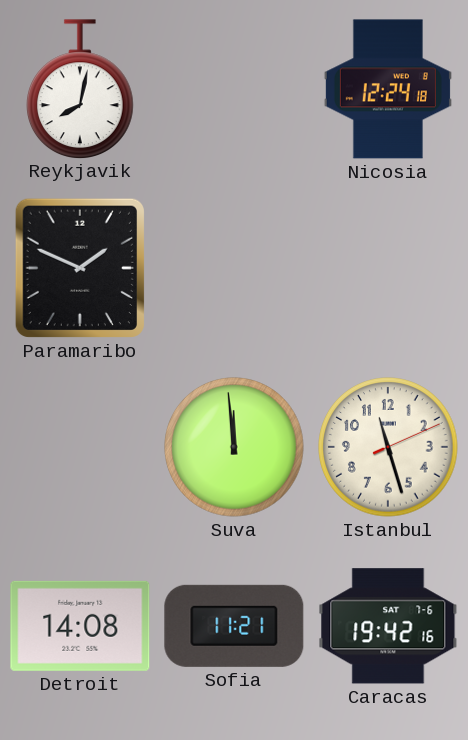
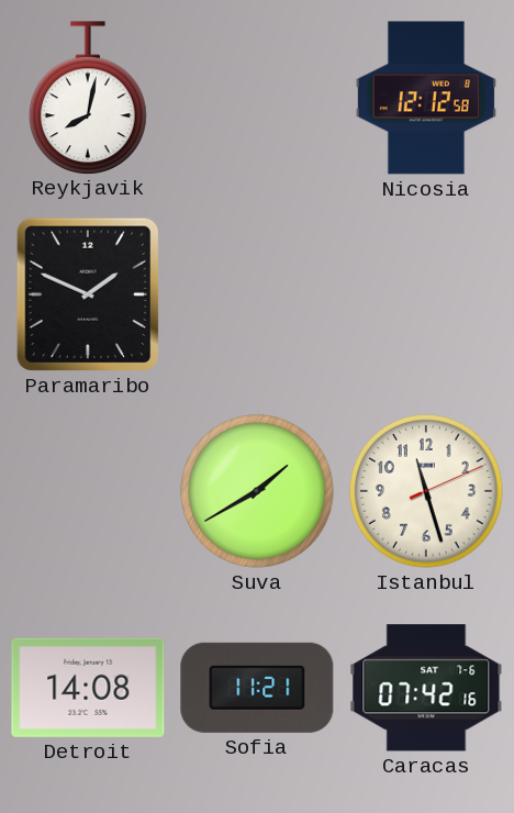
Nicosia: 12:24 -> 12:12
Suva: 11:59 -> 1:40
Caracas: 19:42 -> 07:42
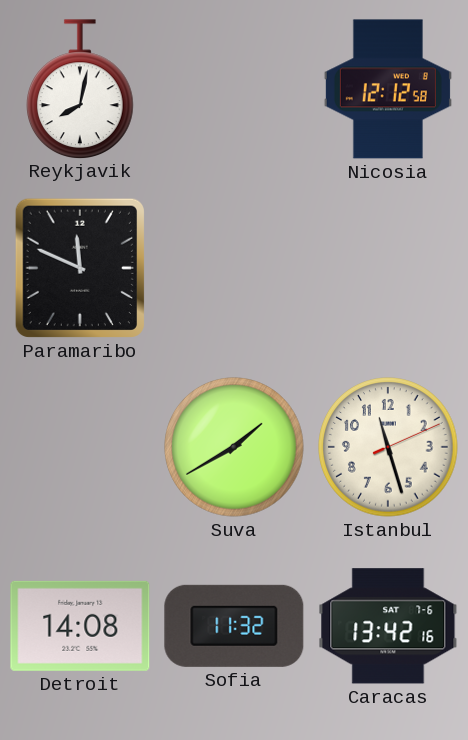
Paramaribo: 1:49 -> 11:49
Sofia: 11:21 -> 11:32
Caracas: 07:42 -> 13:42
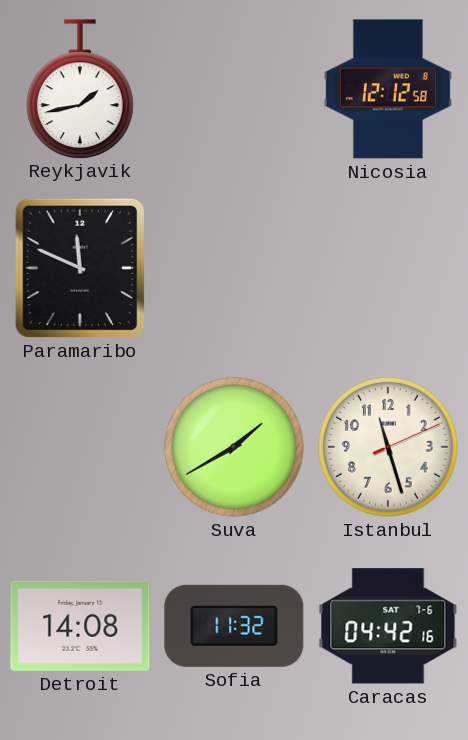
Reykjavik: 8:02 -> 1:43
Caracas: 13:42 -> 04:42
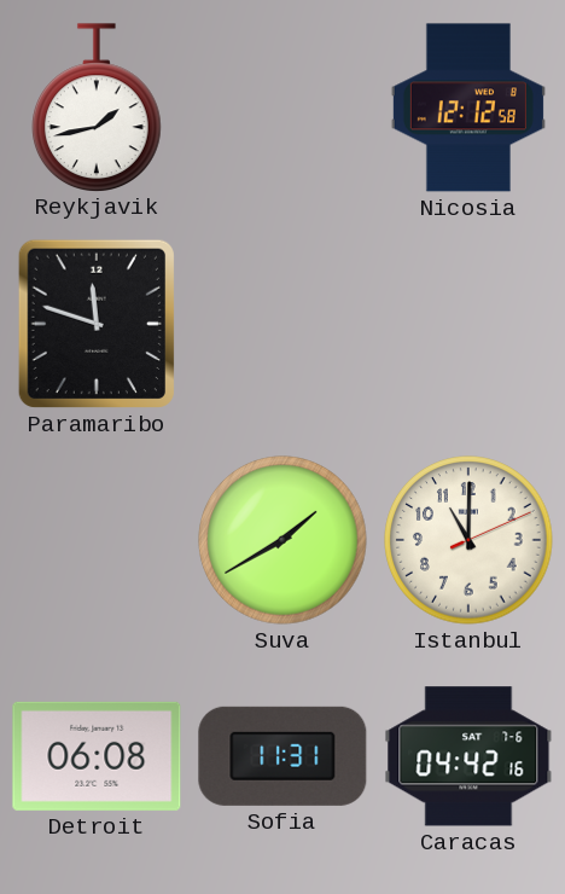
Paramaribo: 11:49 -> 11:48
Istanbul: 11:27 -> 11:00
Detroit: 14:08 -> 06:08
Sofia: 11:32 -> 11:31
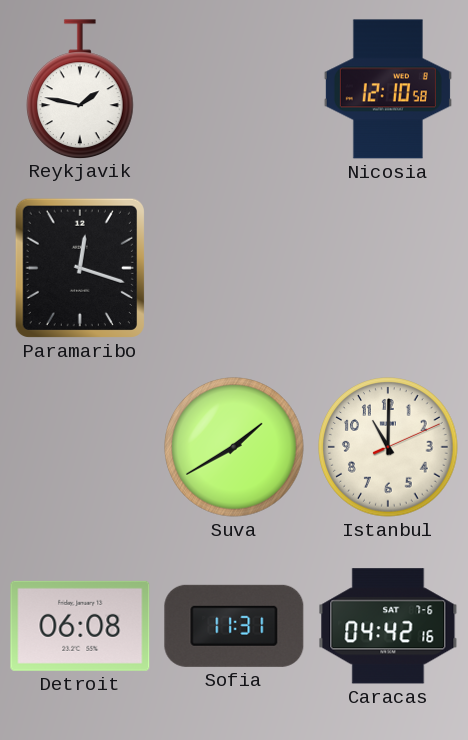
Reykjavik: 1:43 -> 1:47
Nicosia: 12:12 -> 12:10
Paramaribo: 11:48 -> 12:18
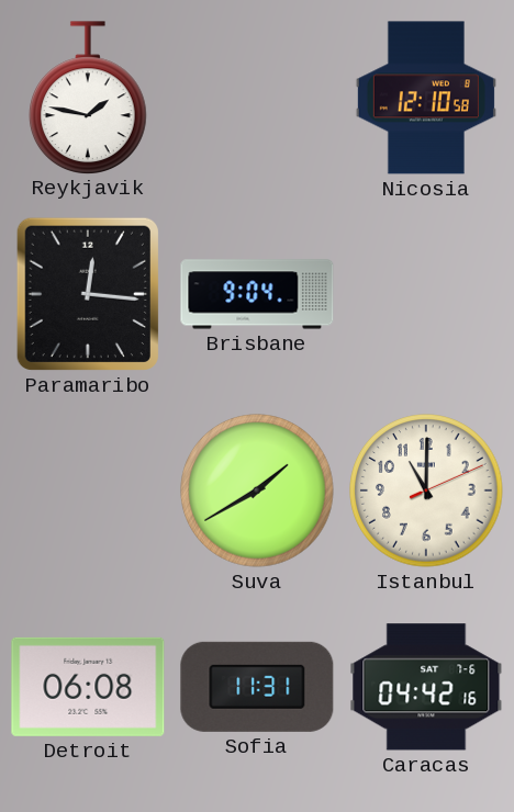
Paramaribo: 12:18 -> 12:16
Brisbane: none -> 9:04
